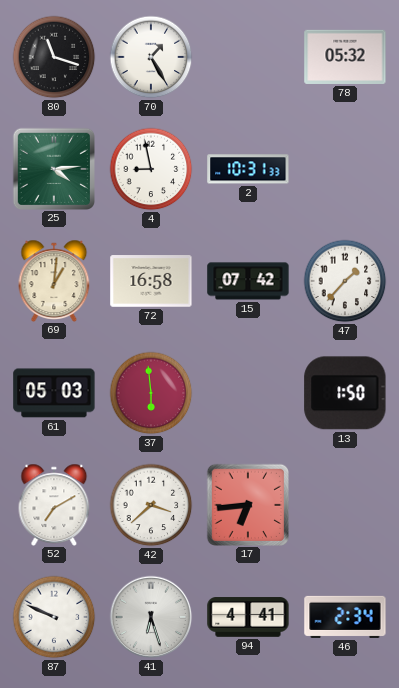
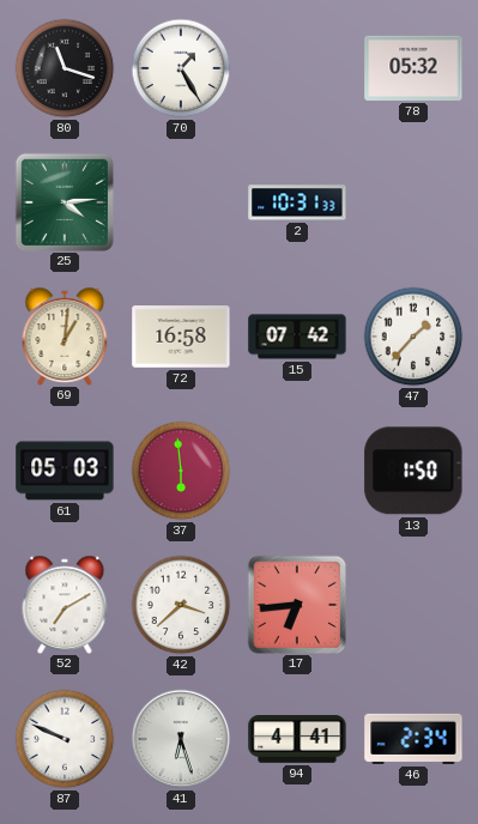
4: 8:58 -> none
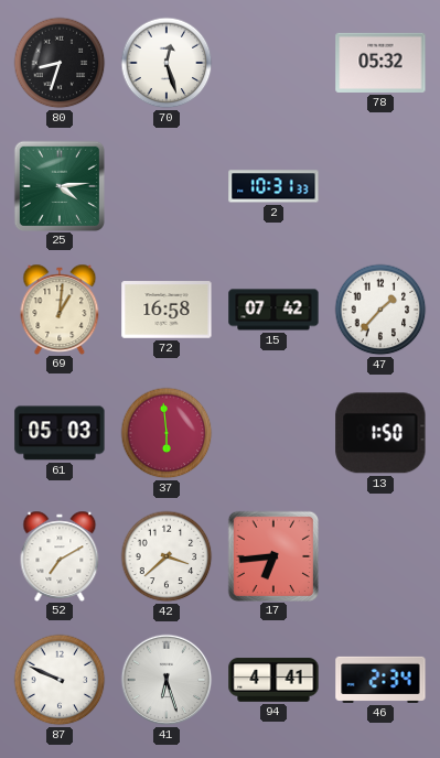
80: 11:18 -> 8:33
70: 1:25 -> 12:27
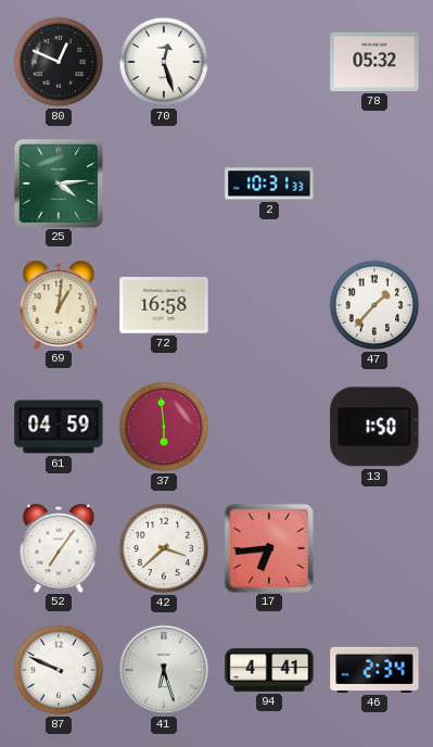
80: 8:33 -> 12:49
15: 07:42 -> none
61: 05:03 -> 04:59
52: 7:10 -> 7:06
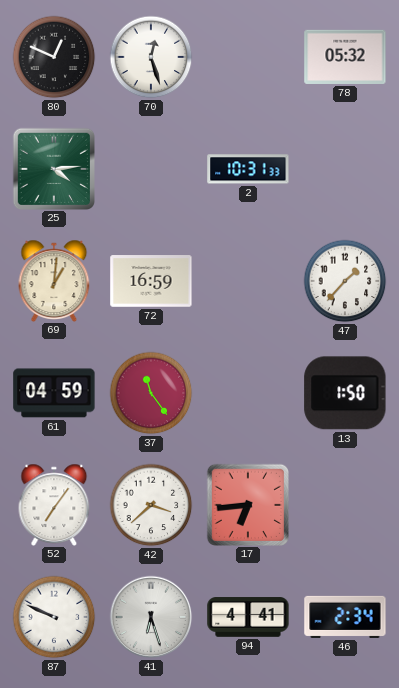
72: 16:58 -> 16:59
37: 5:59 -> 11:24
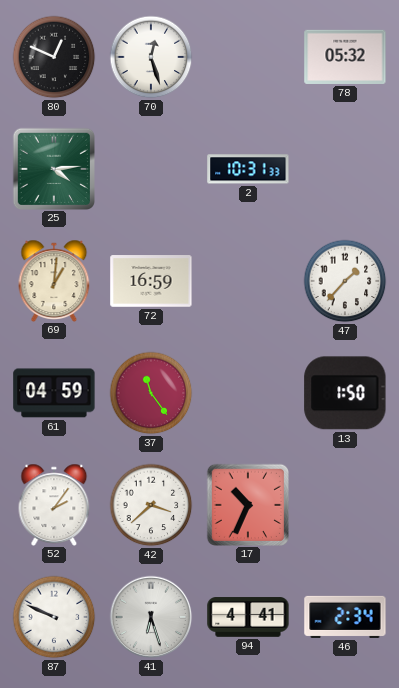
52: 7:06 -> 2:06
17: 6:44 -> 10:34
